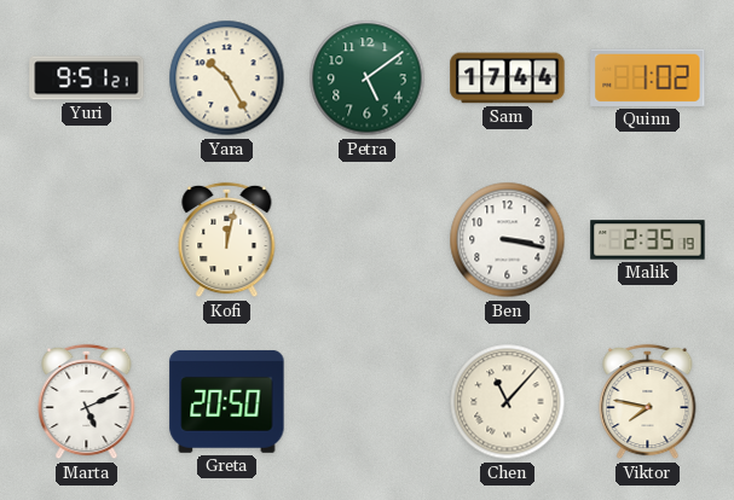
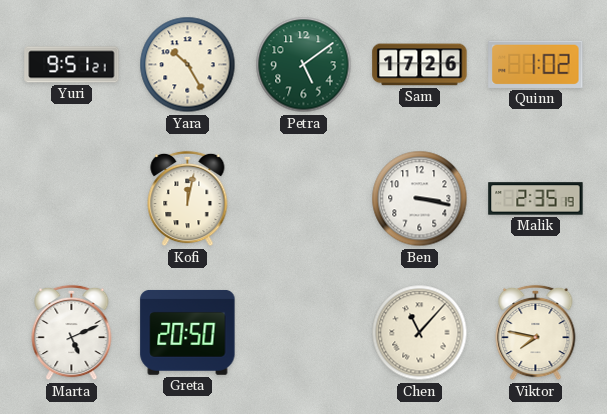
Sam: 17:44 -> 17:26
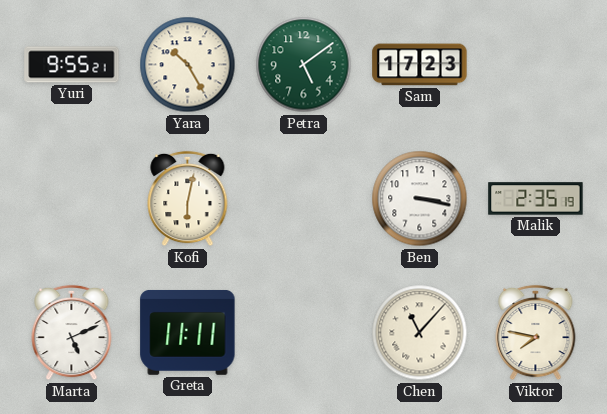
Yuri: 9:51 -> 9:55
Sam: 17:26 -> 17:23
Quinn: 1:02 -> none
Kofi: 12:02 -> 6:02
Greta: 20:50 -> 11:11
